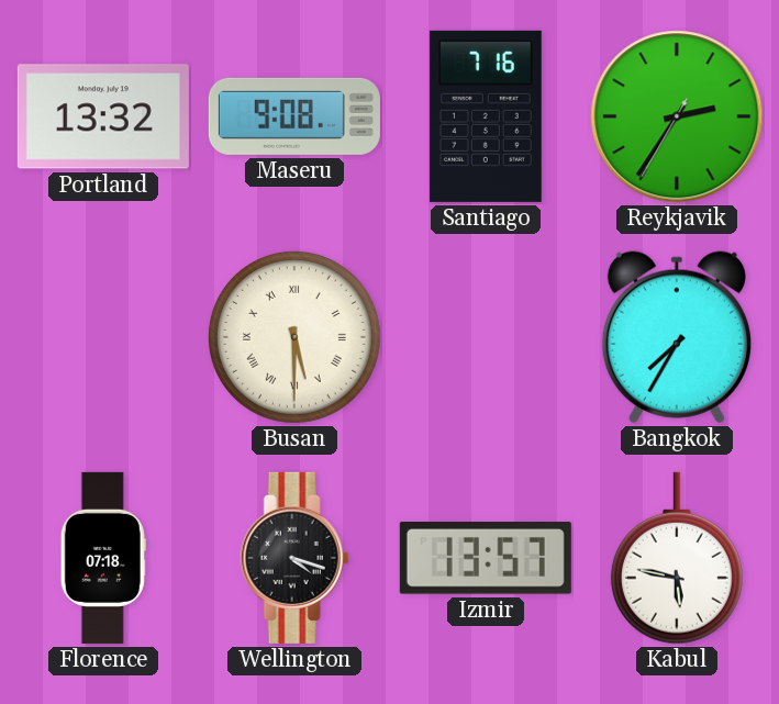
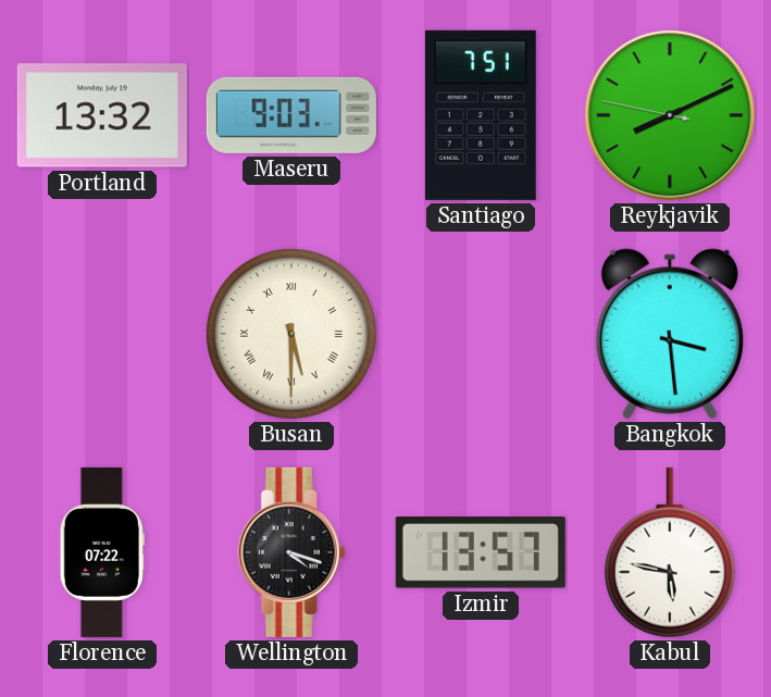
Maseru: 9:08 -> 9:03
Santiago: 7:16 -> 7:51
Reykjavik: 2:35 -> 8:10
Bangkok: 7:35 -> 3:29
Florence: 07:18 -> 07:22
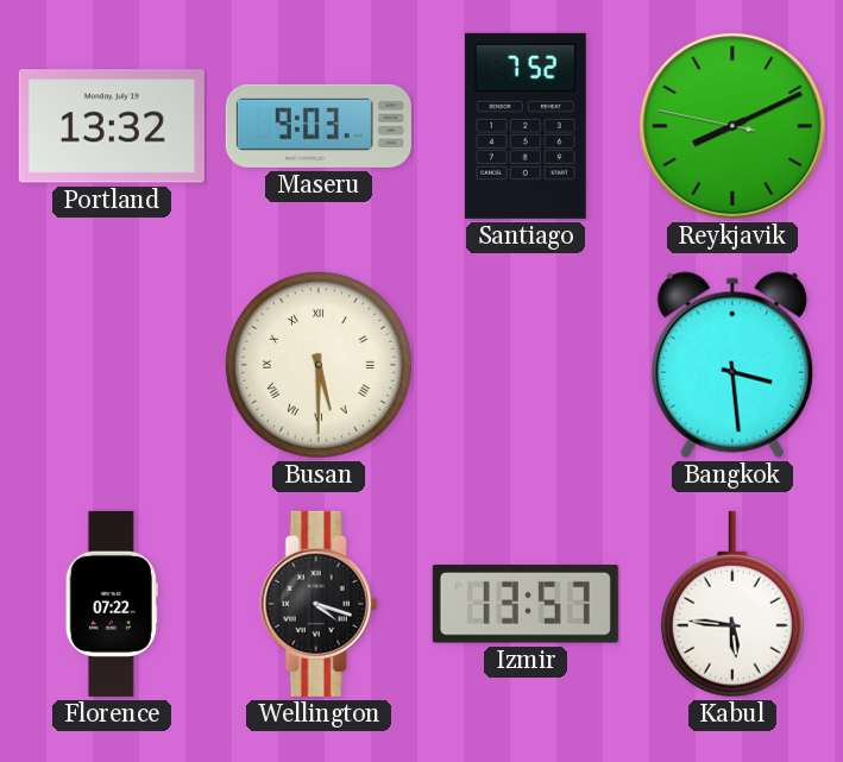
Santiago: 7:51 -> 7:52
Kabul: 5:47 -> 5:46
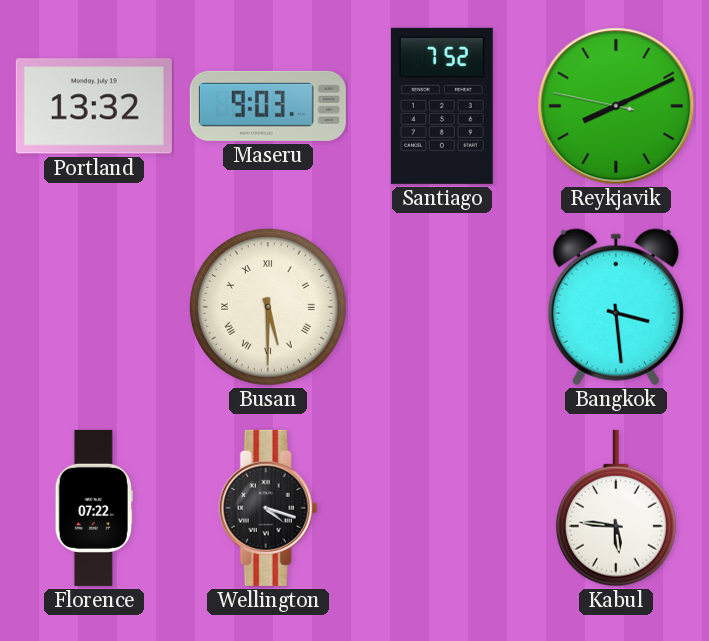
Izmir: 13:57 -> none
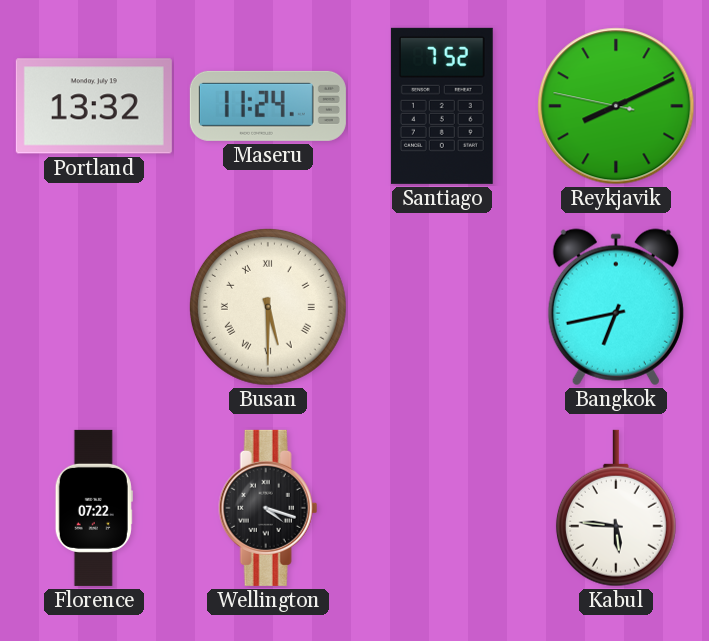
Maseru: 9:03 -> 11:24
Bangkok: 3:29 -> 6:43
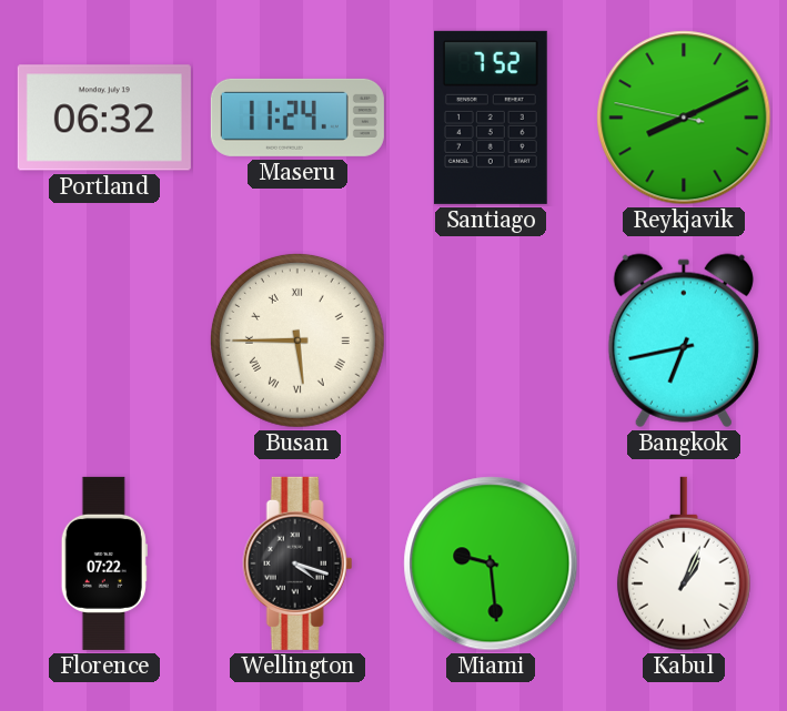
Portland: 13:32 -> 06:32
Busan: 5:30 -> 5:45
Miami: none -> 9:29
Kabul: 5:46 -> 1:04
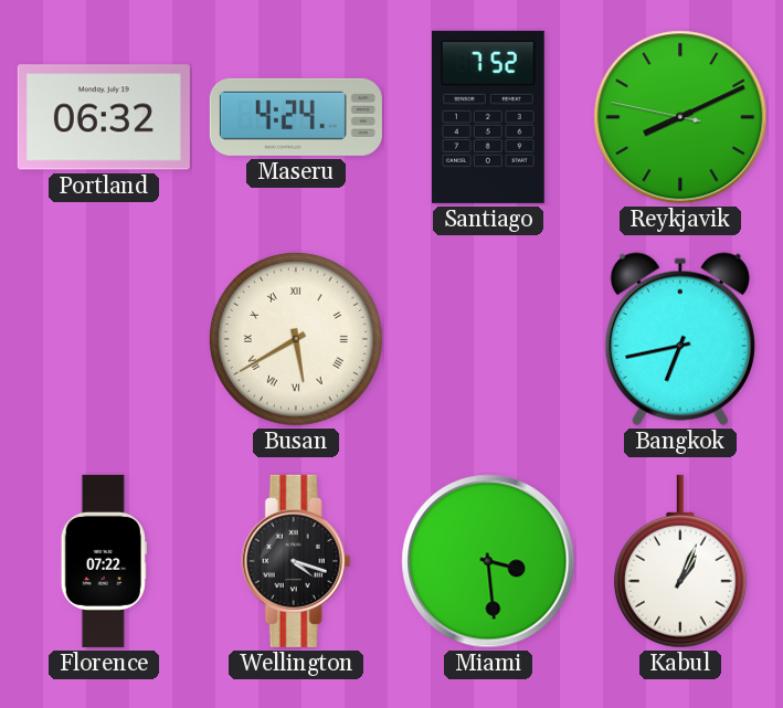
Maseru: 11:24 -> 4:24
Busan: 5:45 -> 5:40
Miami: 9:29 -> 3:29
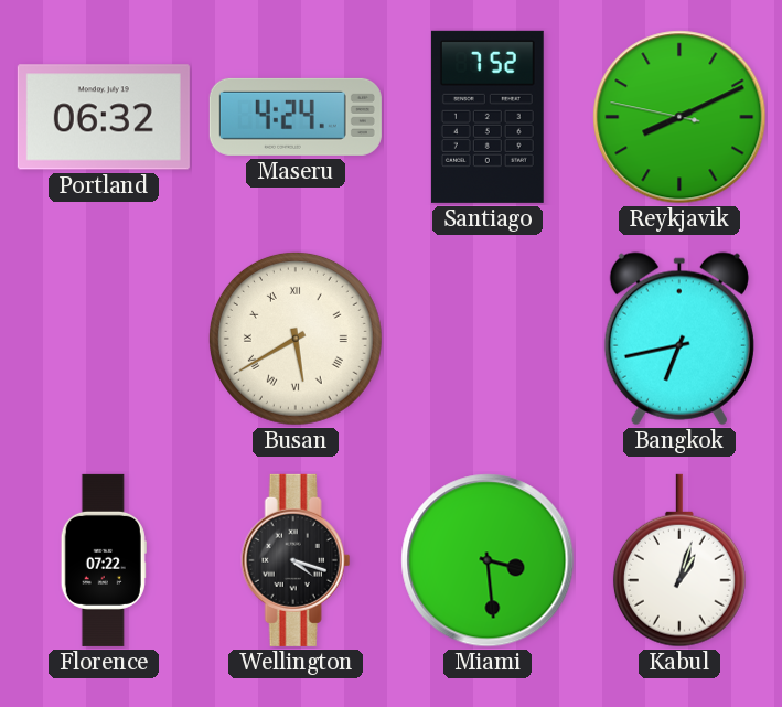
Kabul: 1:04 -> 1:03
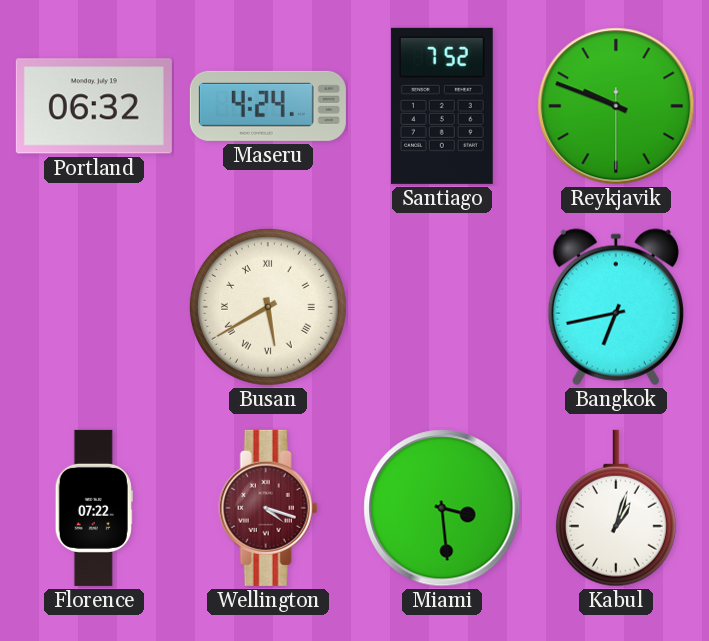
Reykjavik: 8:10 -> 9:48
Wellington dial: black -> burgundy
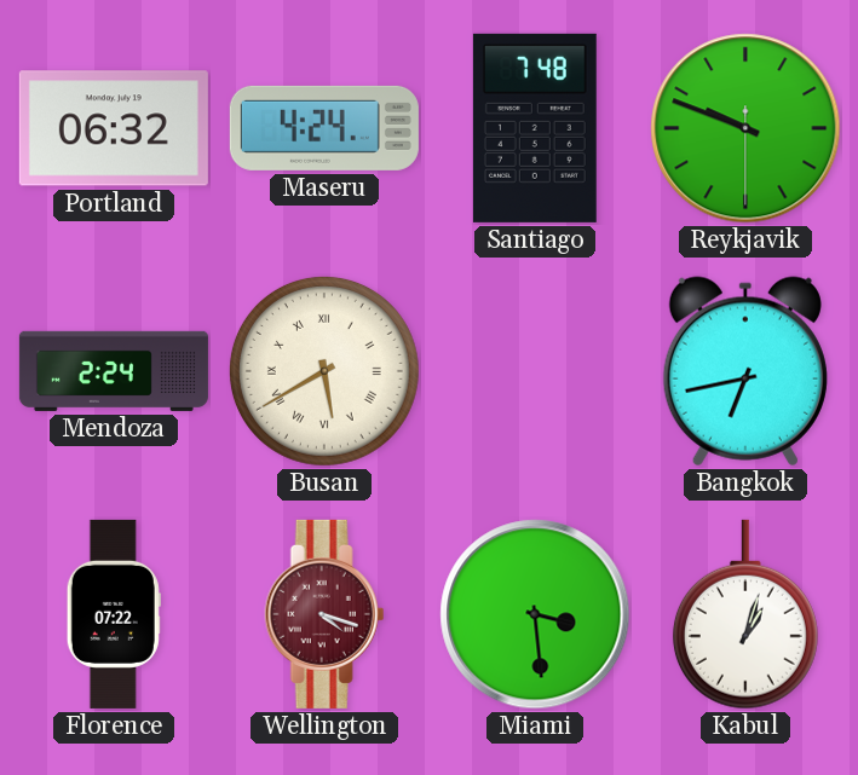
Santiago: 7:52 -> 7:48
Mendoza: none -> 2:24
